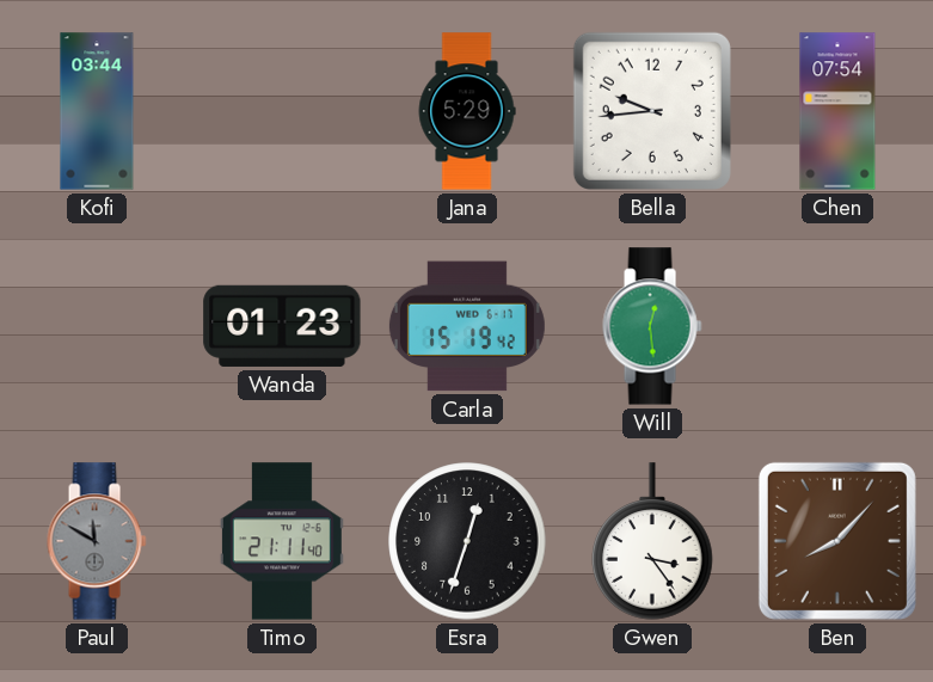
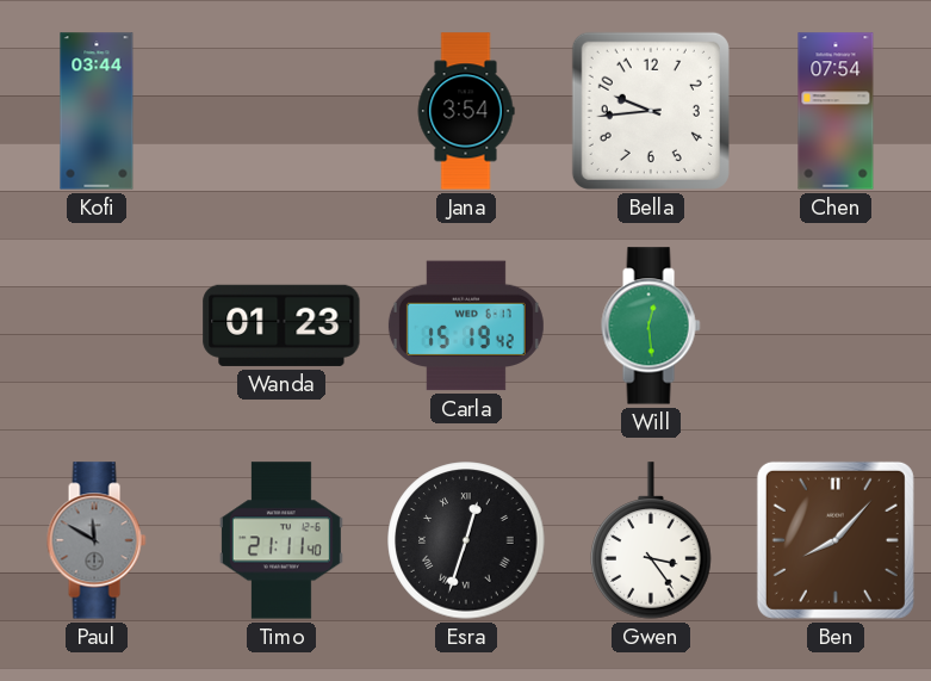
Jana: 5:29 -> 3:54
Esra numerals: Arabic -> Roman
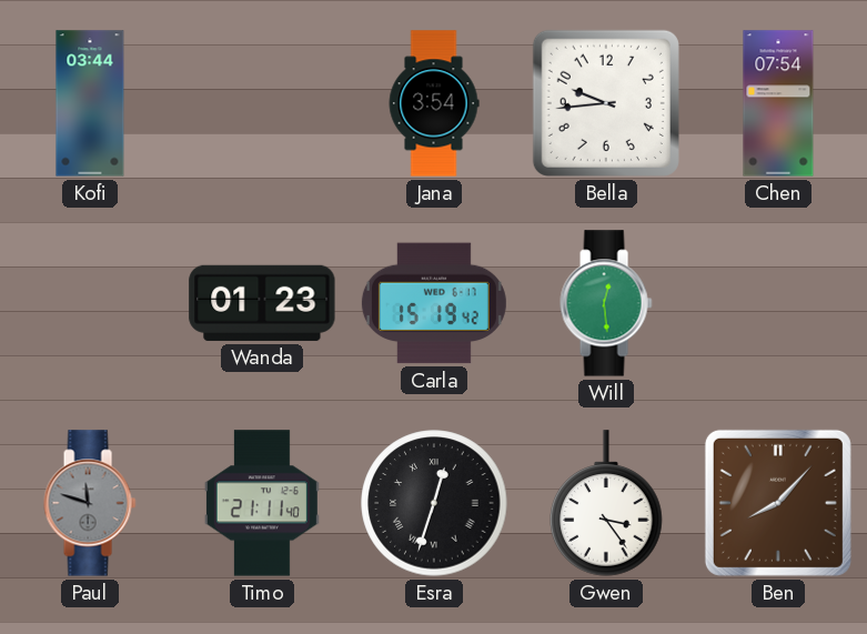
Paul: 11:50 -> 11:48
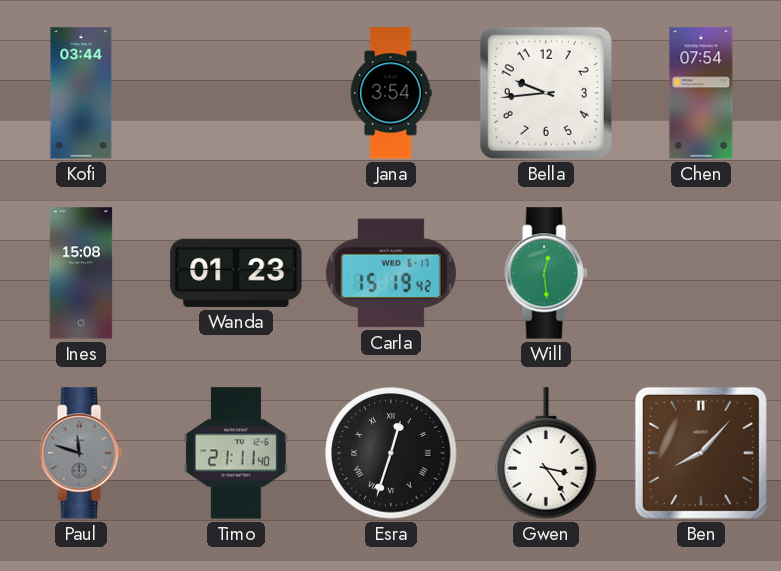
Ines: none -> 15:08
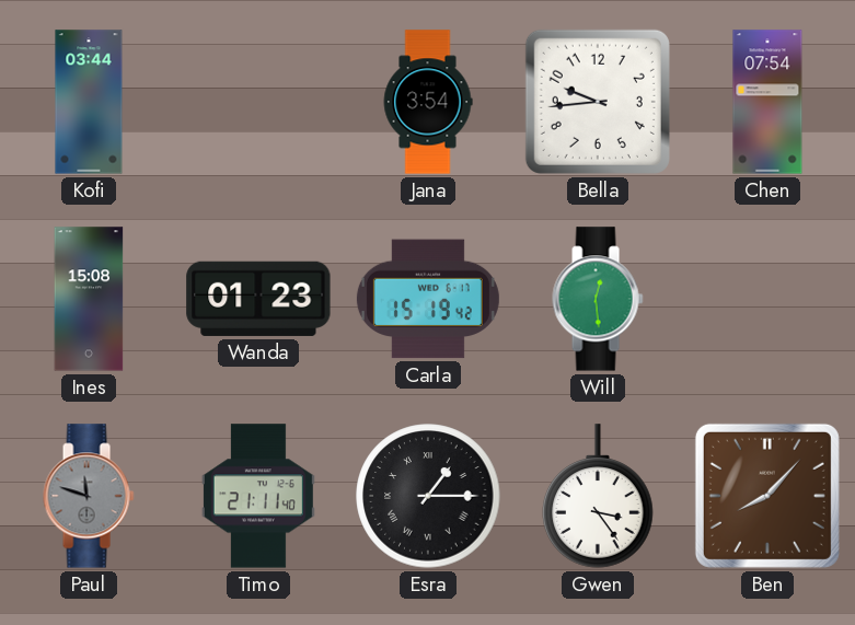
Esra: 12:33 -> 1:15
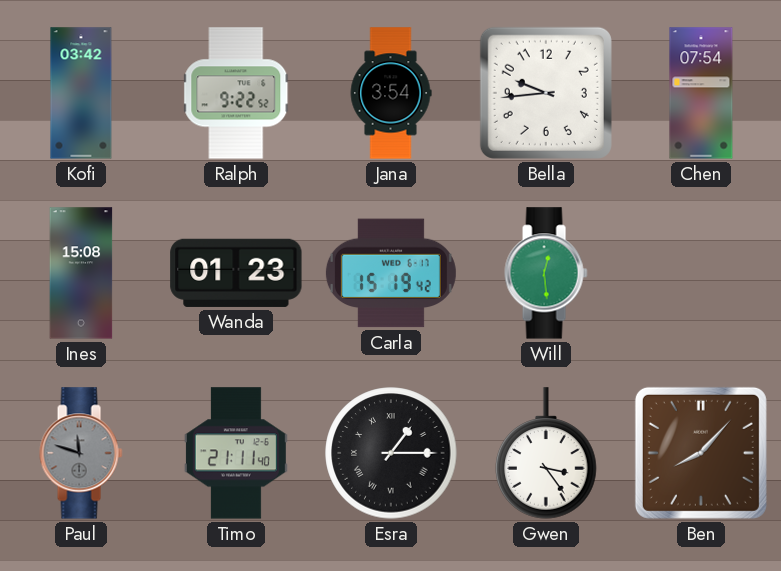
Kofi: 03:44 -> 03:42
Ralph: none -> 9:22
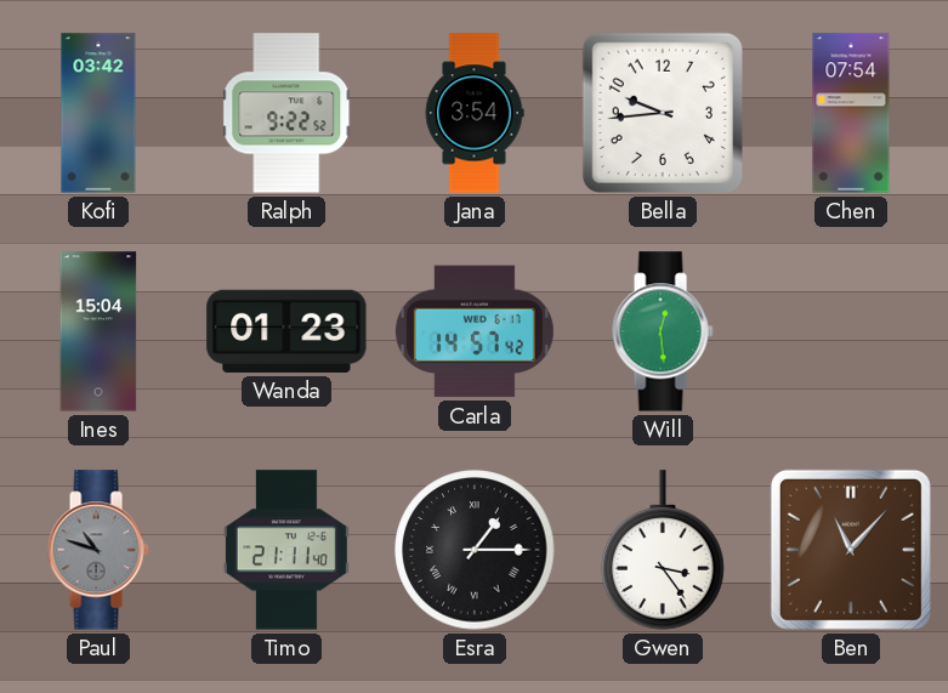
Ines: 15:08 -> 15:04
Carla: 15:19 -> 14:57
Paul: 11:48 -> 10:48
Ben: 8:07 -> 11:07
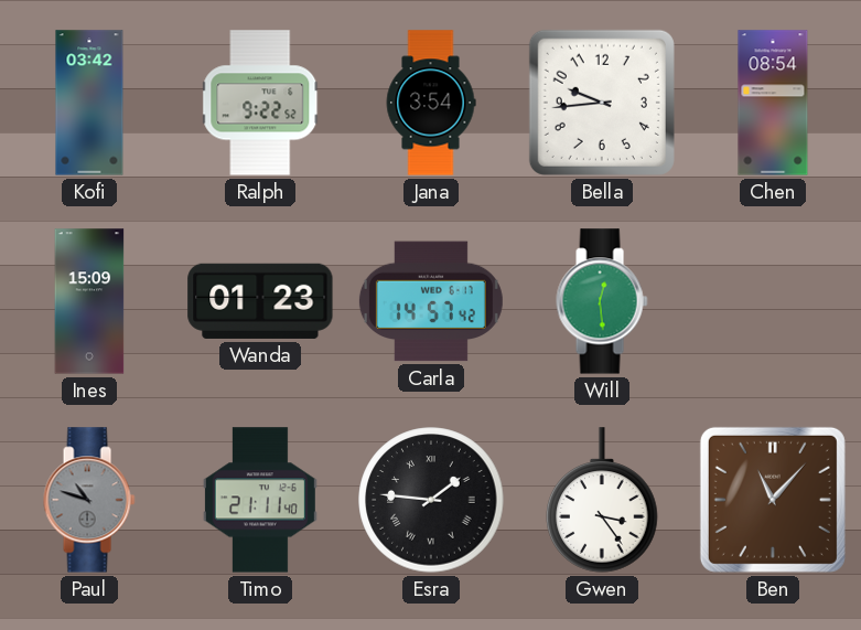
Chen: 07:54 -> 08:54
Ines: 15:04 -> 15:09
Esra: 1:15 -> 1:46
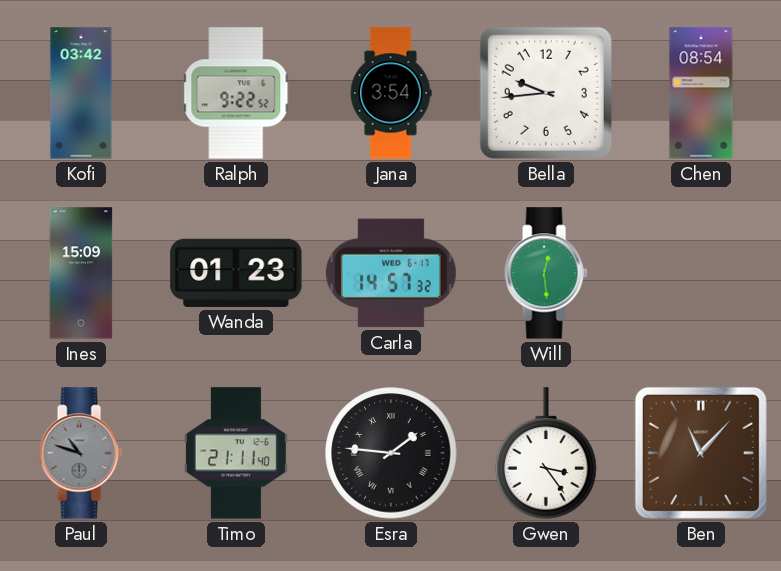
Carla: 14:57:42 -> 14:57:32
